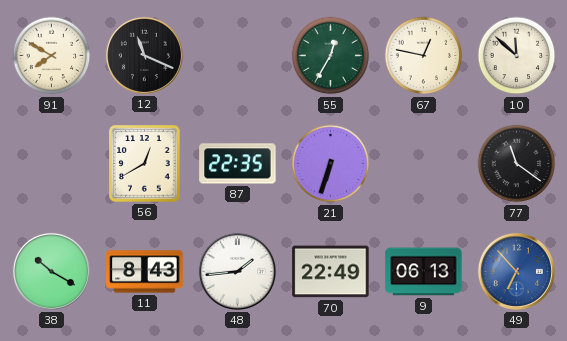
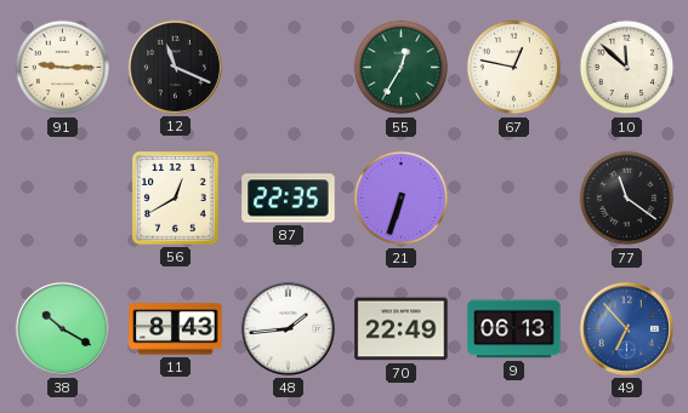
91: 7:50 -> 9:15
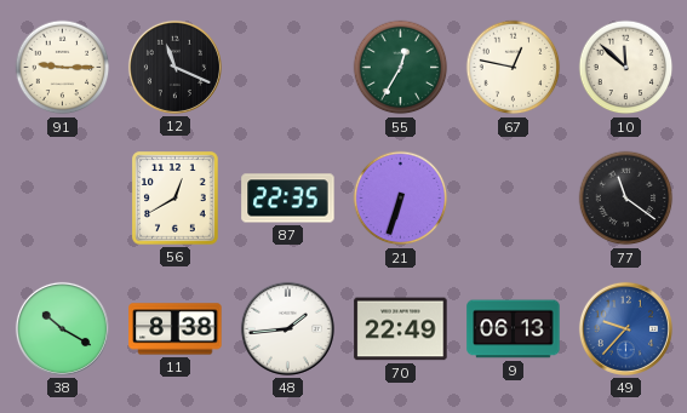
11: 8:43 -> 8:38
49: 6:53 -> 9:37
